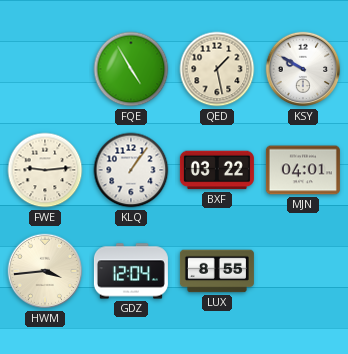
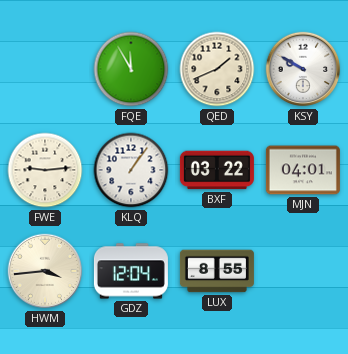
FQE: 4:55 -> 11:55
QED: 1:28 -> 1:41
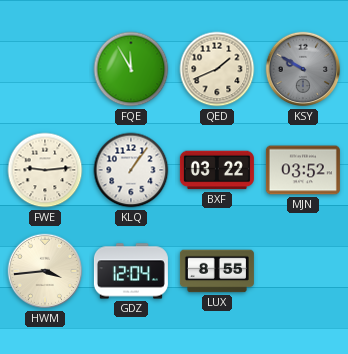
KSY dial: white -> grey
MJN: 04:01 -> 03:52
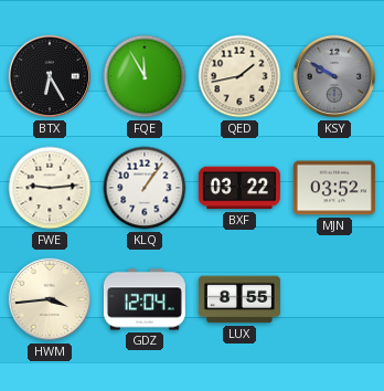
BTX: none -> 6:25
QED: 1:41 -> 1:43
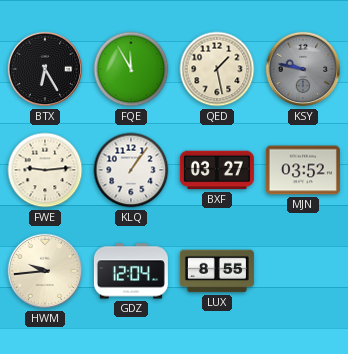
QED: 1:43 -> 1:28
KSY: 9:50 -> 9:47
BXF: 03:22 -> 03:27
HWM: 3:44 -> 9:44
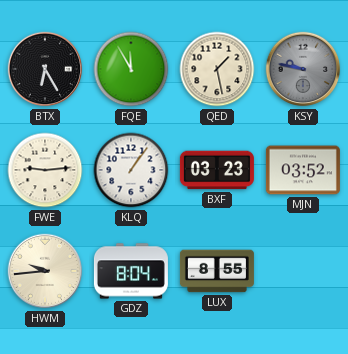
BXF: 03:27 -> 03:23
GDZ: 12:04 -> 8:04
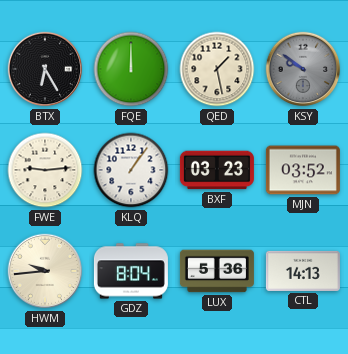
FQE: 11:55 -> 12:00
KSY: 9:47 -> 9:51
LUX: 8:55 -> 5:36
CTL: none -> 14:13
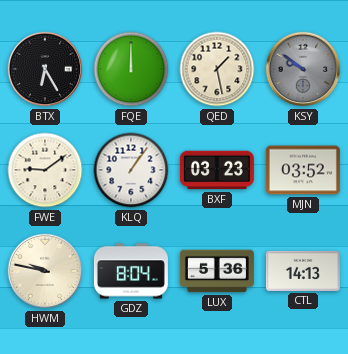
FWE: 9:14 -> 9:09
HWM: 9:44 -> 9:47
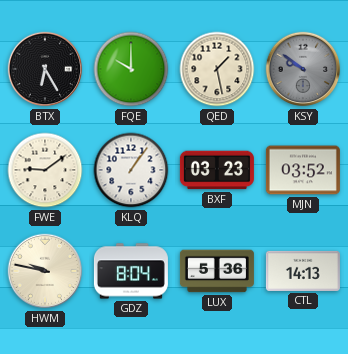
FQE: 12:00 -> 10:00
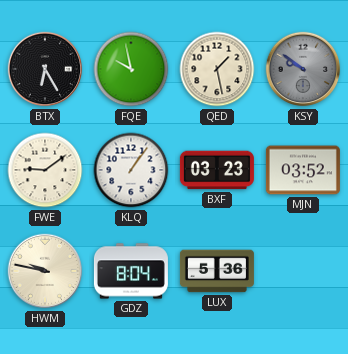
FQE: 10:00 -> 9:58
CTL: 14:13 -> none
